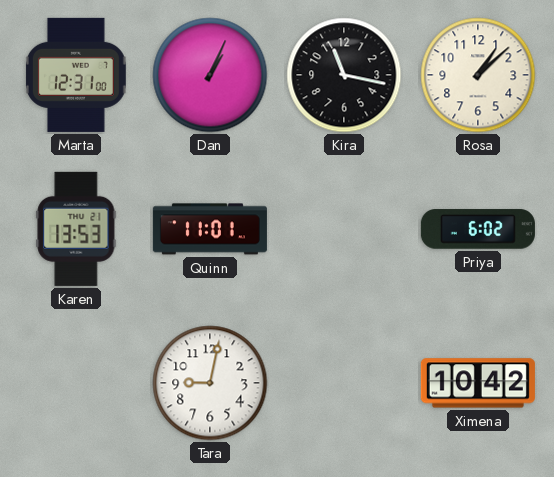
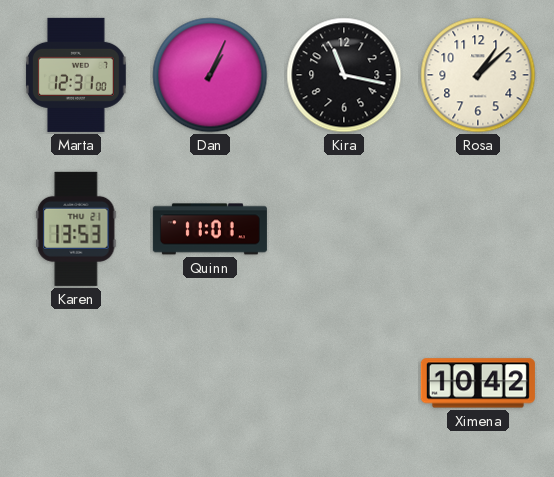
Priya: 6:02 -> none
Tara: 9:02 -> none
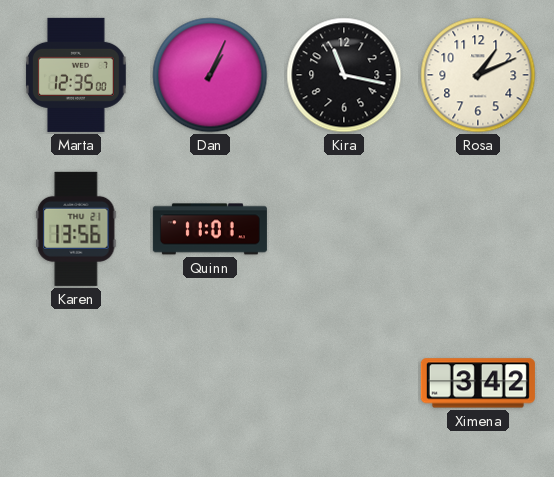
Marta: 12:31 -> 12:35
Rosa: 1:08 -> 1:11
Karen: 13:53 -> 13:56
Ximena: 10:42 -> 3:42
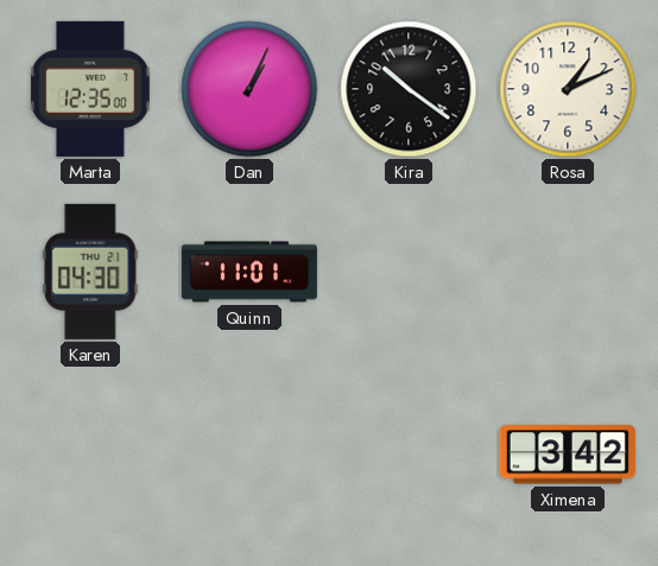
Kira: 11:17 -> 10:21
Karen: 13:56 -> 04:30
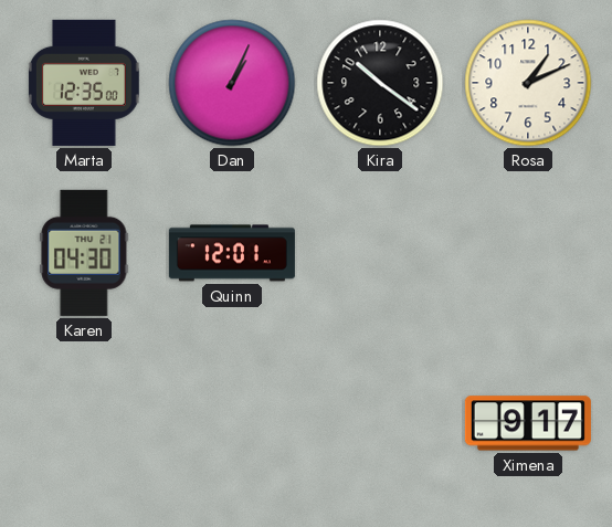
Quinn: 11:01 -> 12:01
Ximena: 3:42 -> 9:17
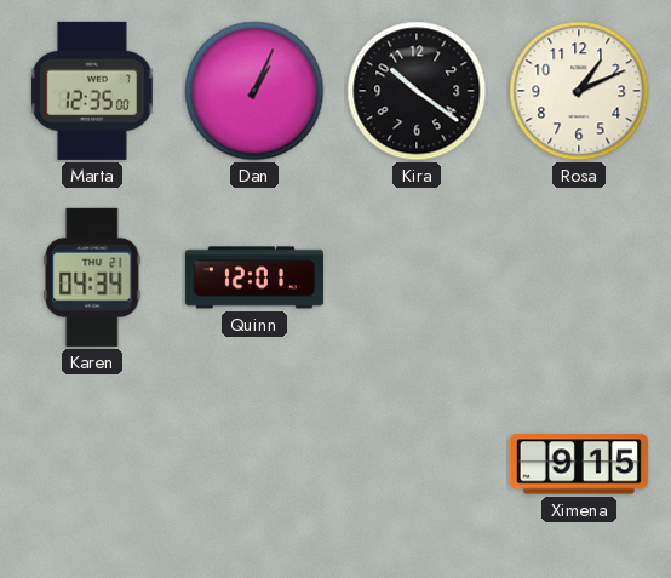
Karen: 04:30 -> 04:34
Ximena: 9:17 -> 9:15
